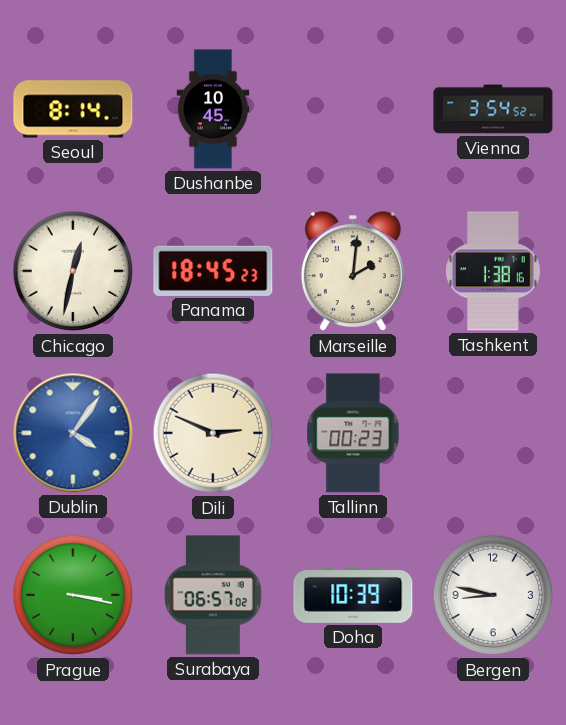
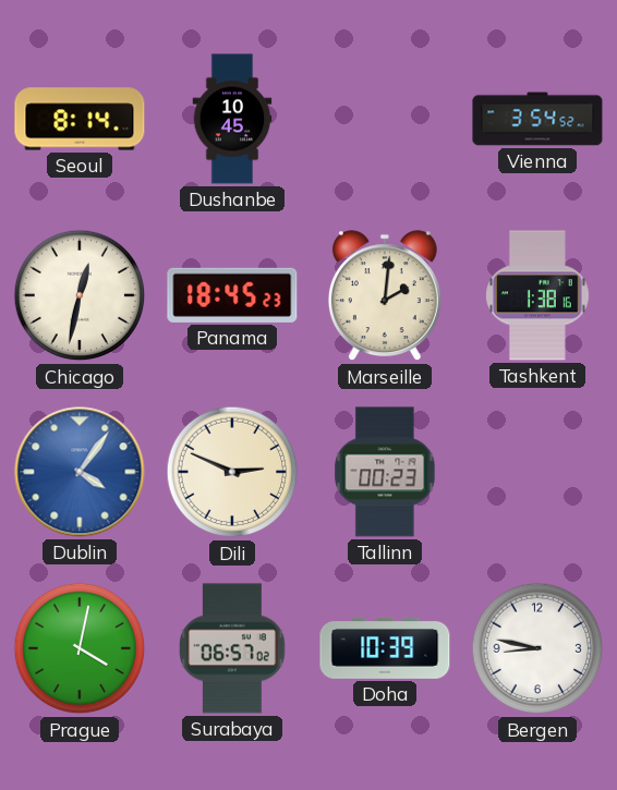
Prague: 3:17 -> 4:02
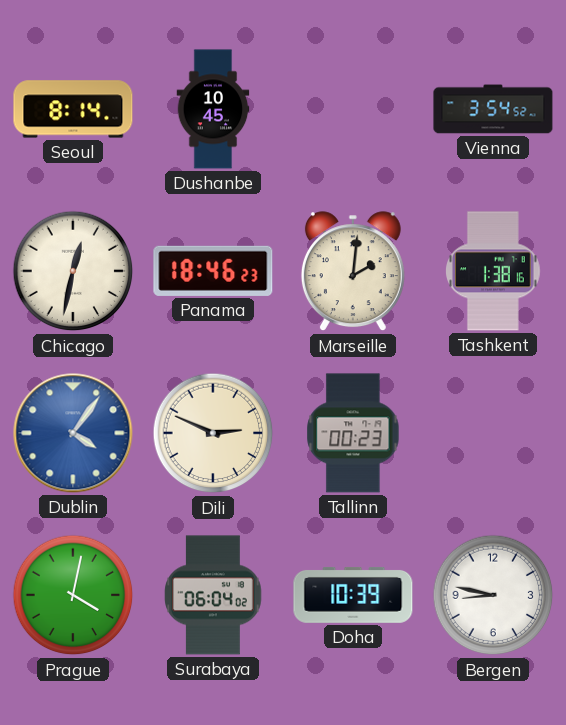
Panama: 18:45 -> 18:46
Surabaya: 06:57 -> 06:04
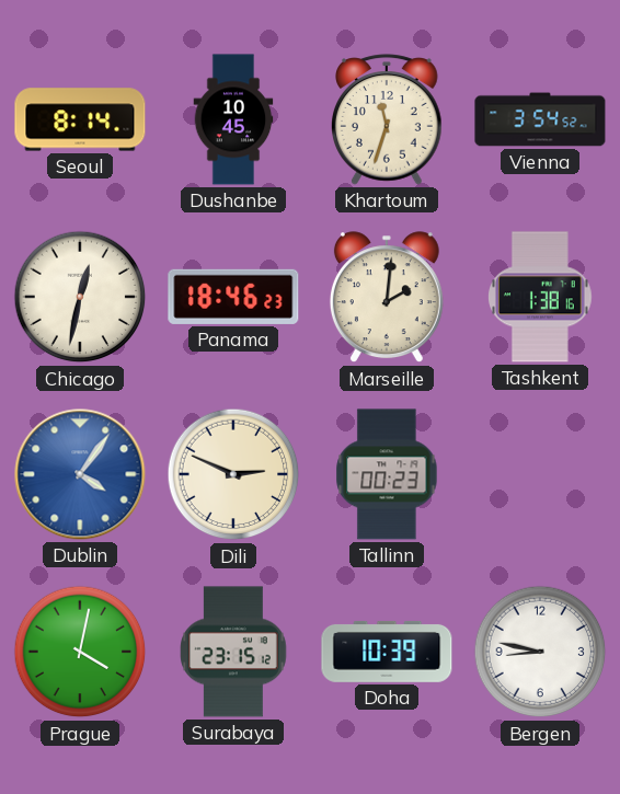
Khartoum: none -> 11:33
Surabaya: 06:04 -> 23:15
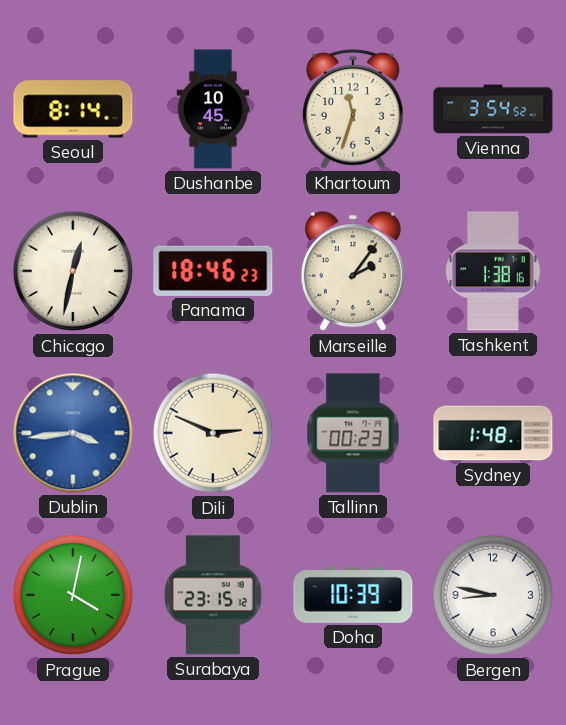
Marseille: 2:01 -> 2:06
Dublin: 4:06 -> 3:44
Sydney: none -> 1:48
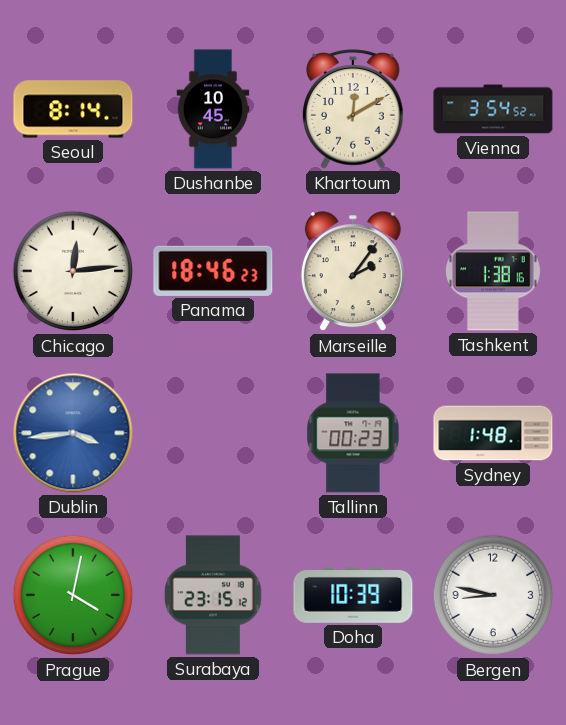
Khartoum: 11:33 -> 12:10
Chicago: 12:32 -> 12:14
Dili: 2:49 -> none
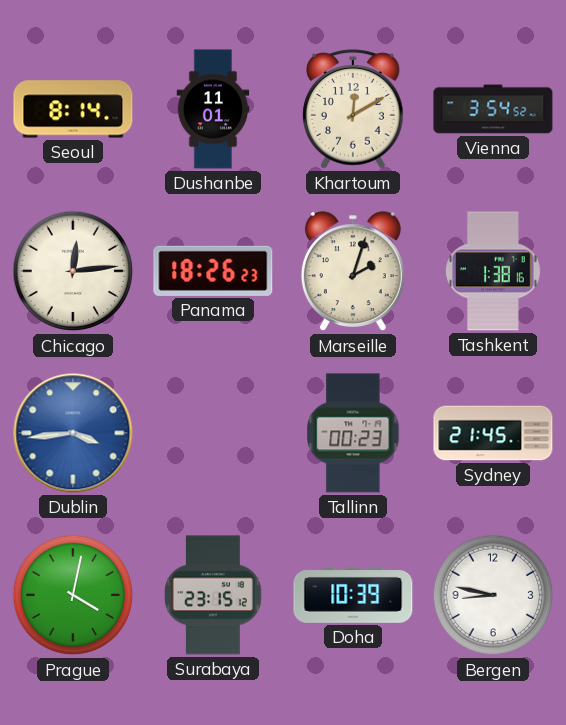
Dushanbe: 10:45 -> 11:01
Panama: 18:46 -> 18:26
Marseille: 2:06 -> 2:03
Sydney: 1:48 -> 21:45
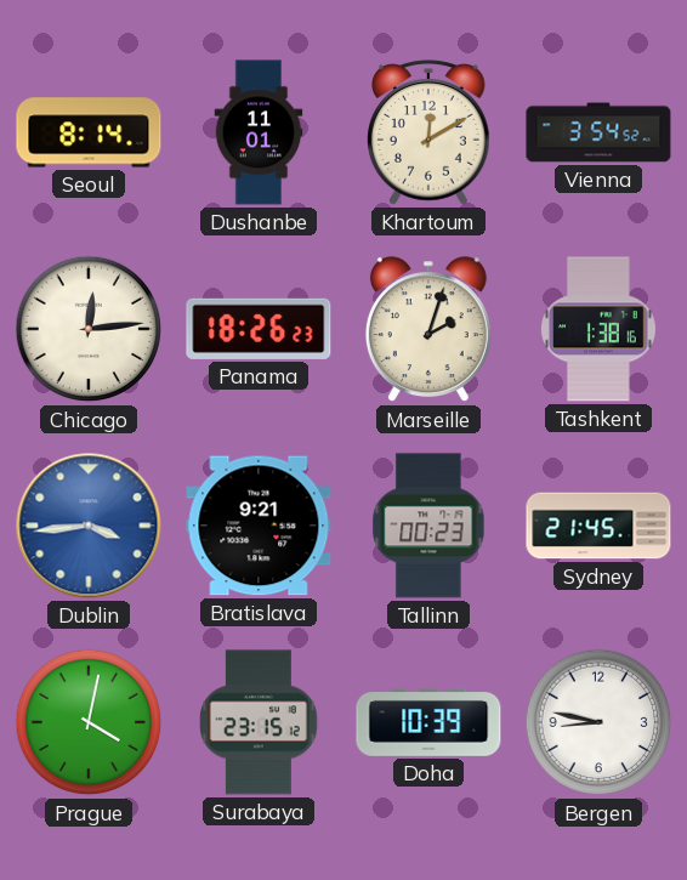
Bratislava: none -> 9:21
